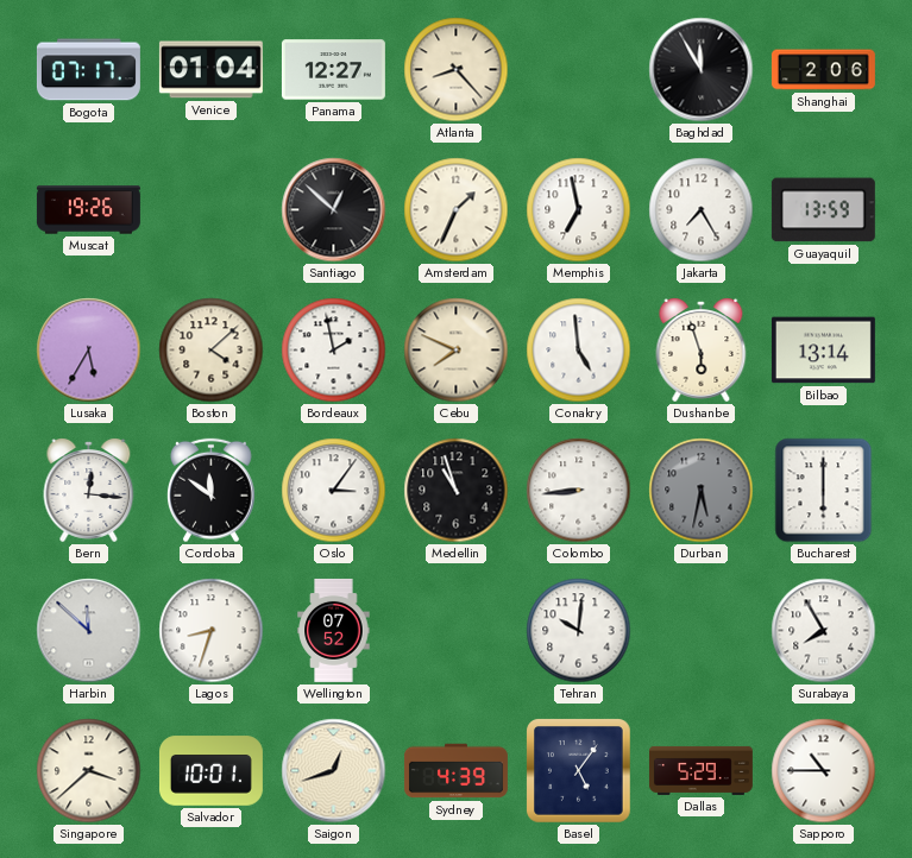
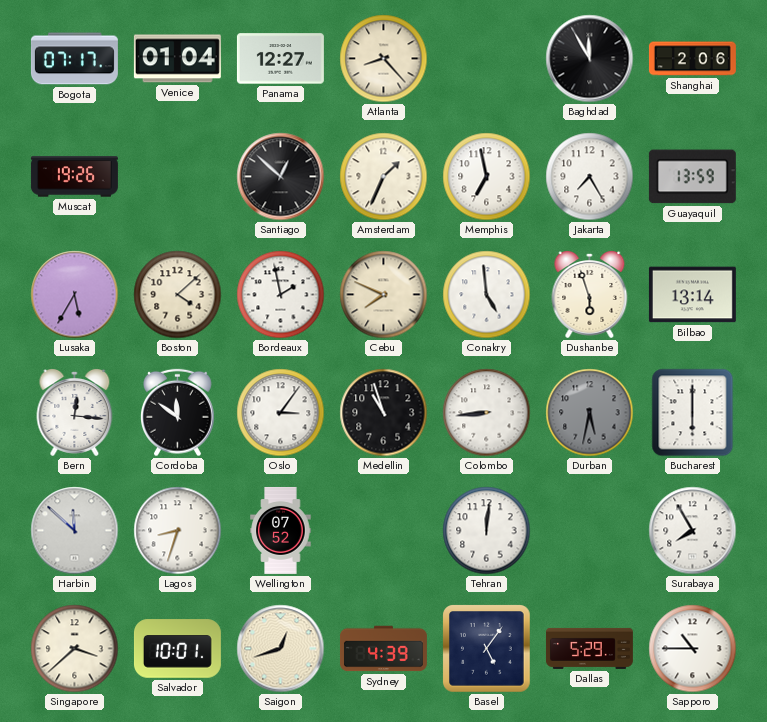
Tehran: 10:01 -> 12:01
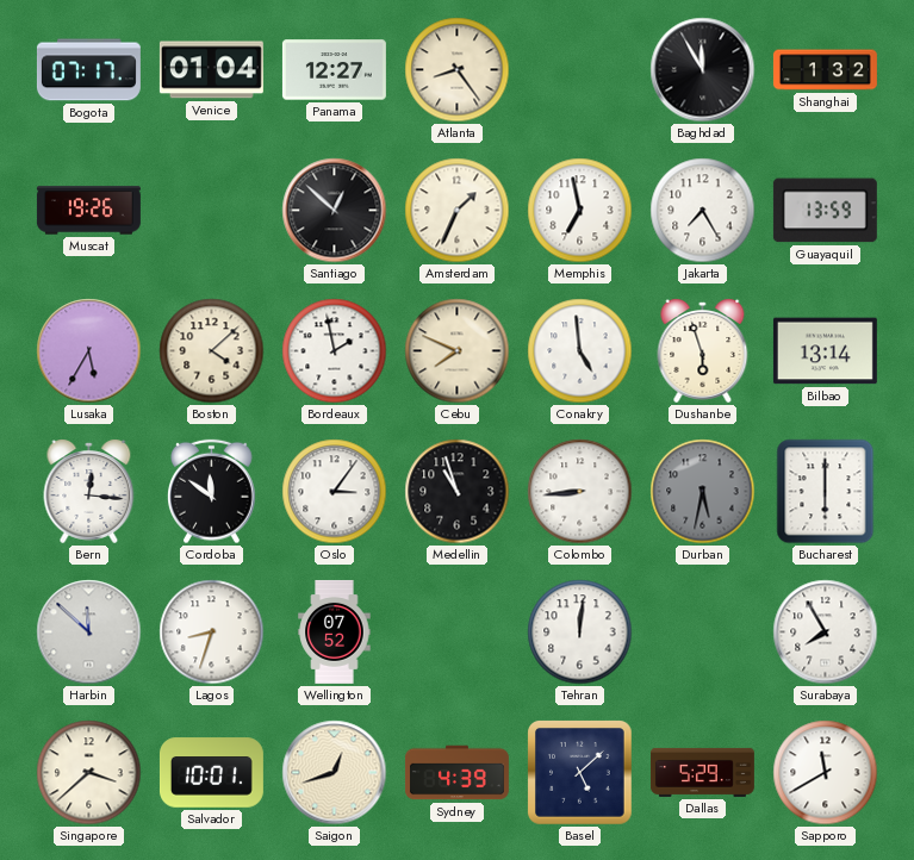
Atlanta: 8:23 -> 8:24
Shanghai: 2:06 -> 1:32
Basel: 5:06 -> 5:08
Sapporo: 10:45 -> 11:40
